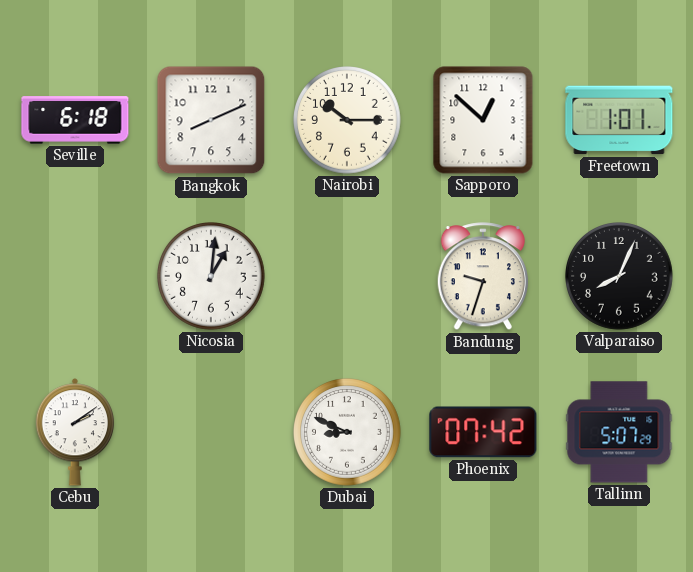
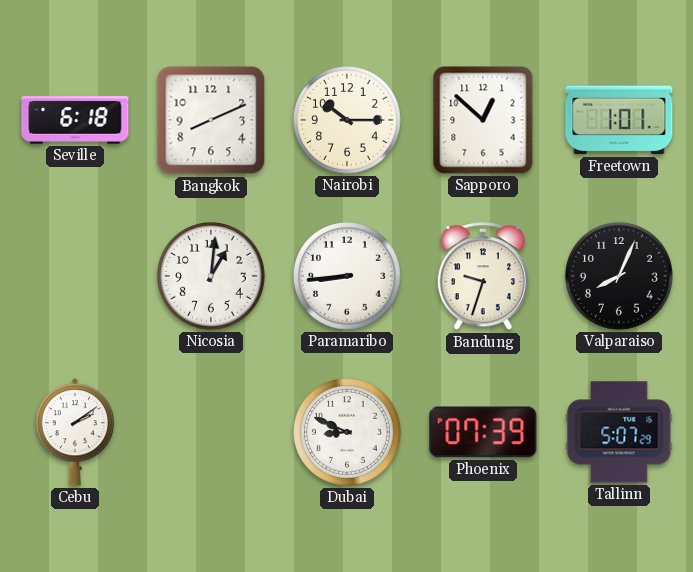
Paramaribo: none -> 8:44
Phoenix: 07:42 -> 07:39
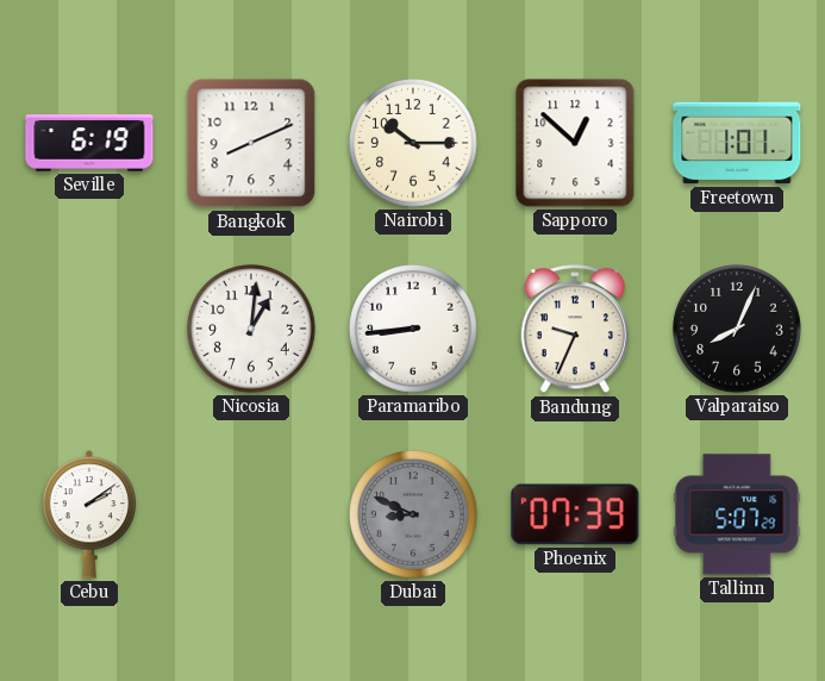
Seville: 6:18 -> 6:19
Bandung: 9:33 -> 9:34
Dubai dial: white -> grey
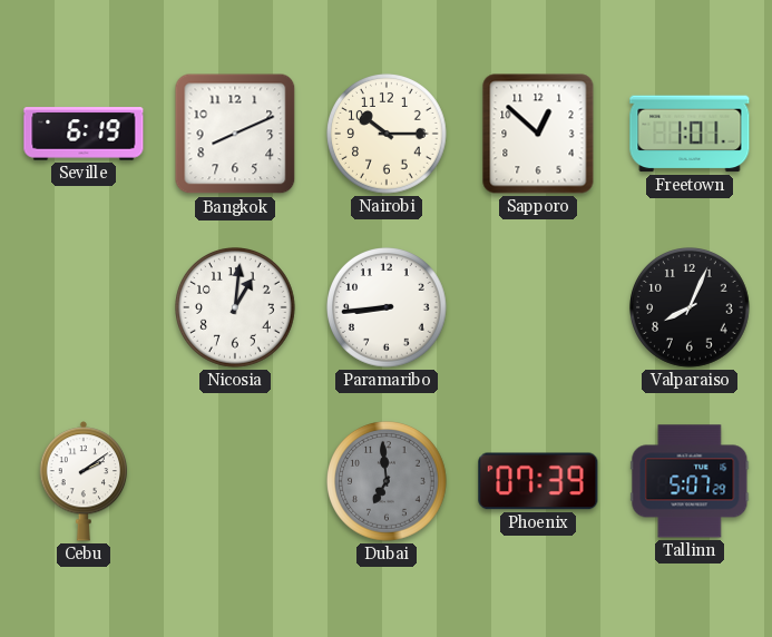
Bandung: 9:34 -> none
Dubai: 8:49 -> 6:59
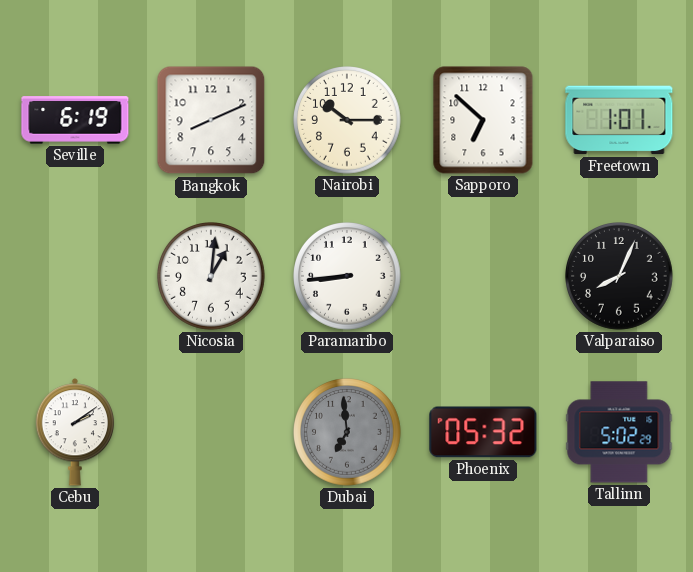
Sapporo: 12:52 -> 6:52
Phoenix: 07:39 -> 05:32
Tallinn: 5:07 -> 5:02
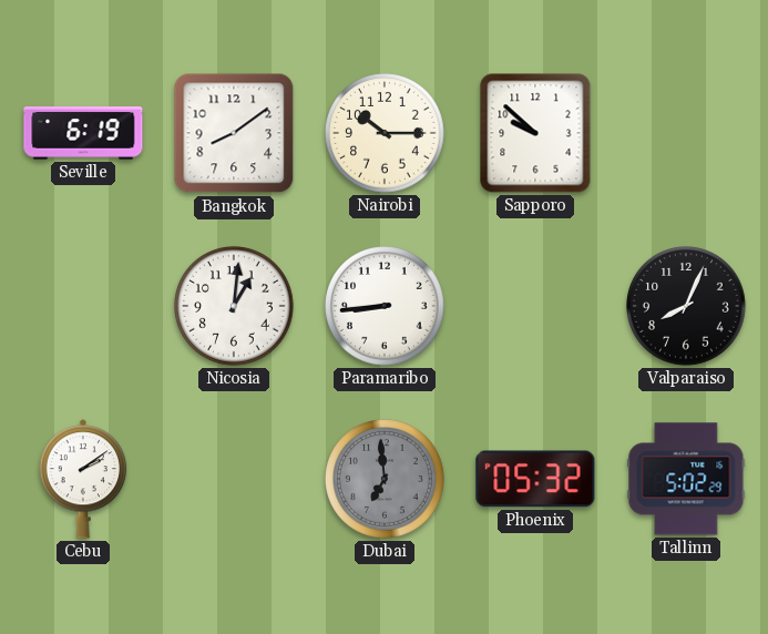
Bangkok: 8:11 -> 8:09
Sapporo: 6:52 -> 9:52
Freetown: 1:01 -> none
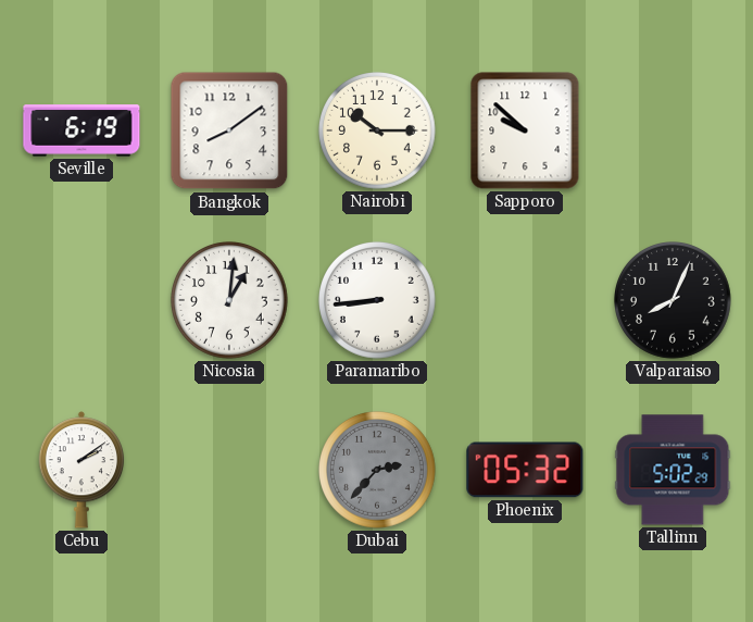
Dubai: 6:59 -> 2:37
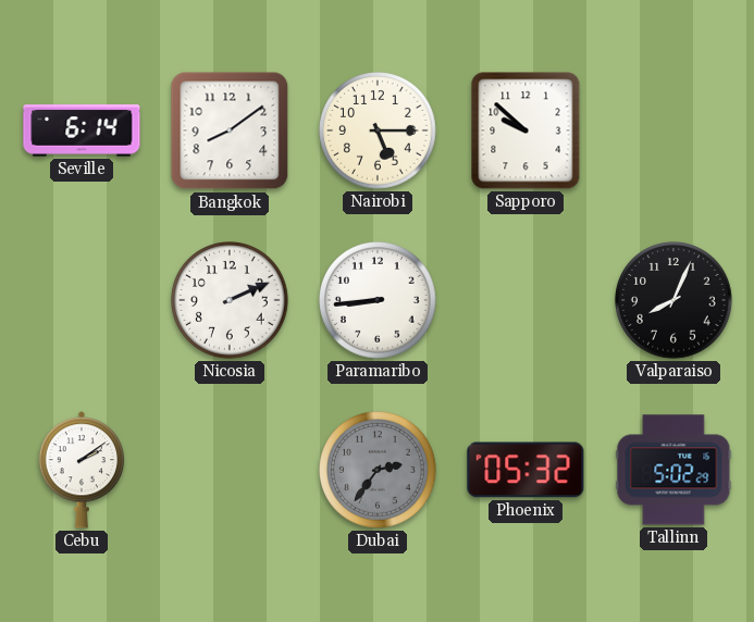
Seville: 6:19 -> 6:14
Nairobi: 10:15 -> 5:15
Nicosia: 1:01 -> 2:11
Dubai: 2:37 -> 2:36
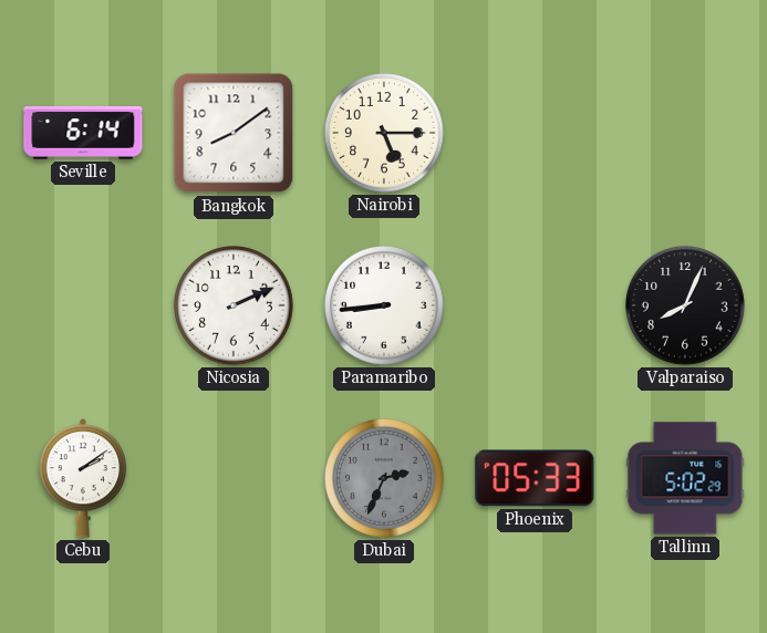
Sapporo: 9:52 -> none
Dubai: 2:36 -> 2:34
Phoenix: 05:32 -> 05:33
